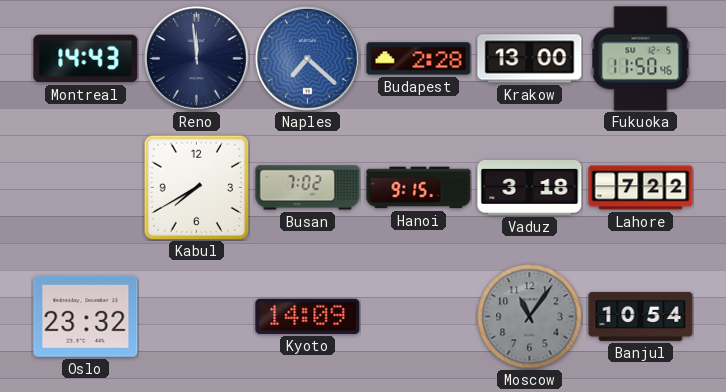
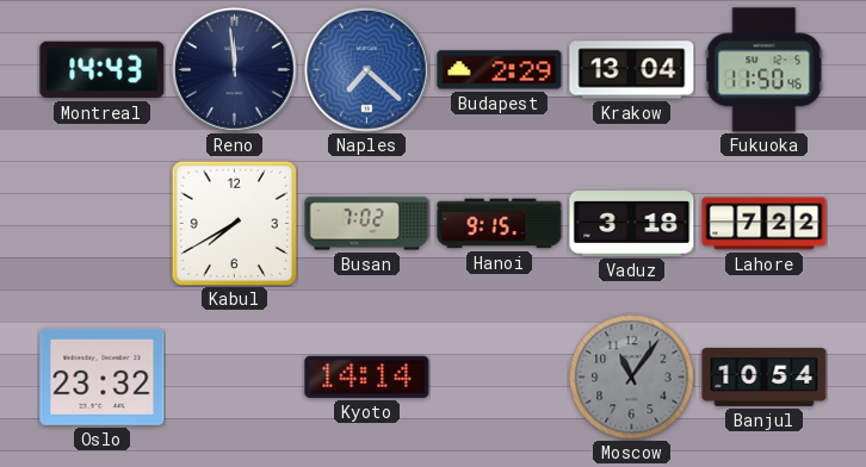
Budapest: 2:28 -> 2:29
Krakow: 13:00 -> 13:04
Kyoto: 14:09 -> 14:14
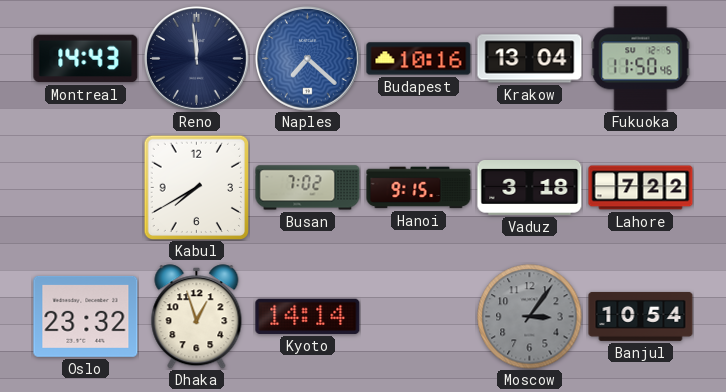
Budapest: 2:29 -> 10:16
Dhaka: none -> 12:57
Moscow: 11:06 -> 3:06
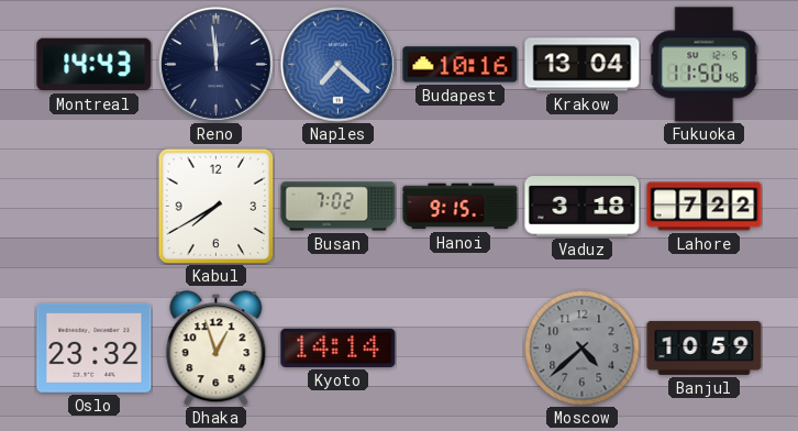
Moscow: 3:06 -> 4:38
Banjul: 10:54 -> 10:59
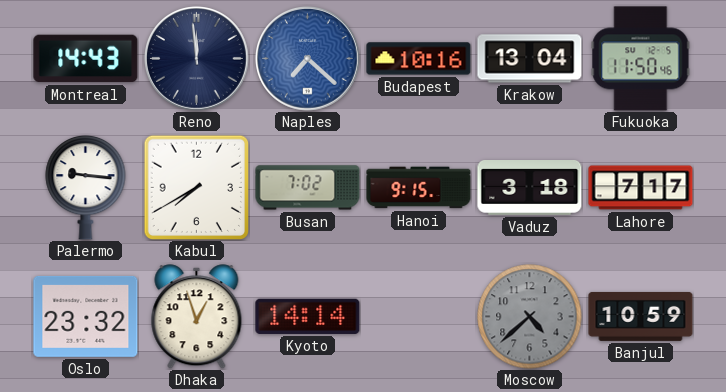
Palermo: none -> 9:16
Lahore: 7:22 -> 7:17
